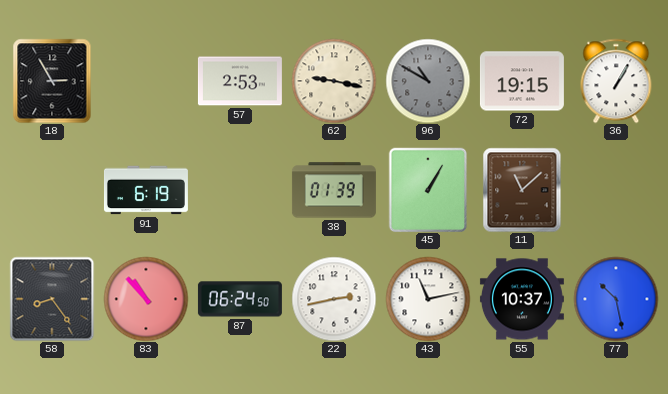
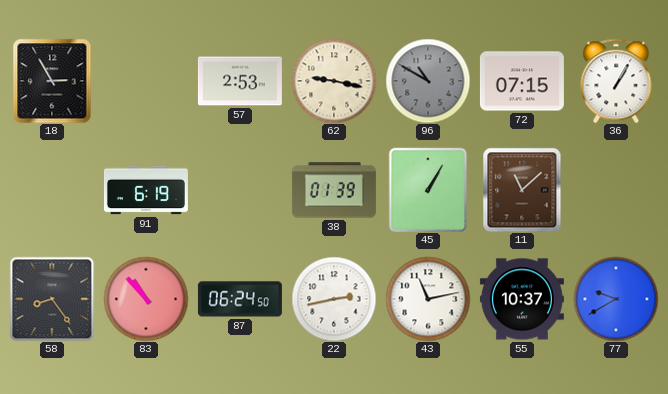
72: 19:15 -> 07:15
77: 10:28 -> 9:40
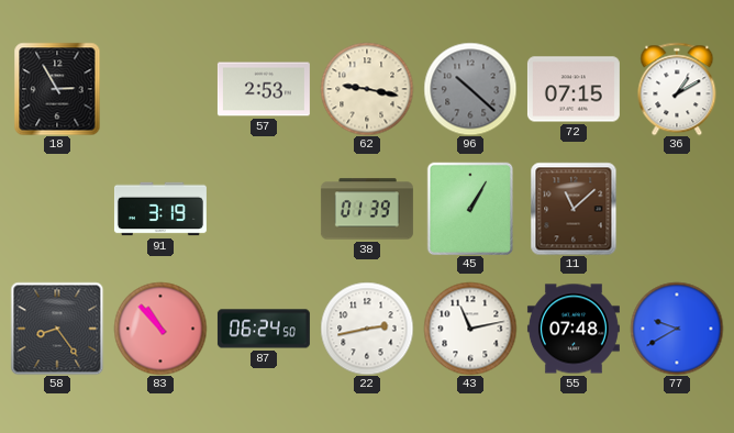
96: 10:50 -> 10:22
36: 1:05 -> 1:10
91: 6:19 -> 3:19
55: 10:37 -> 07:48
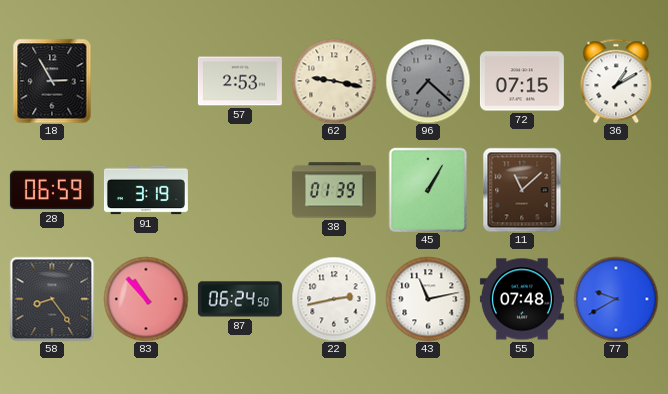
96: 10:22 -> 7:22
28: none -> 06:59
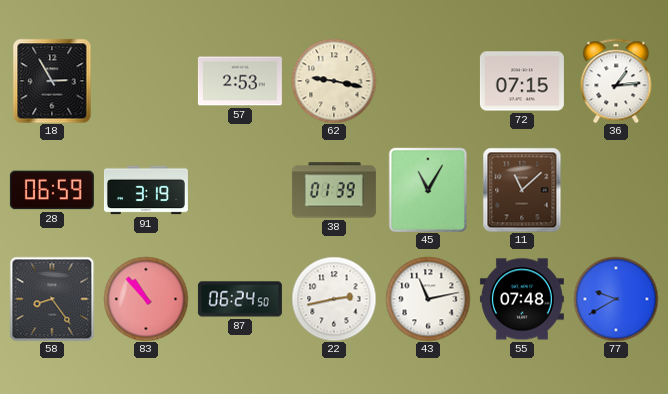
96: 7:22 -> none
36: 1:10 -> 1:14
45: 1:05 -> 11:05
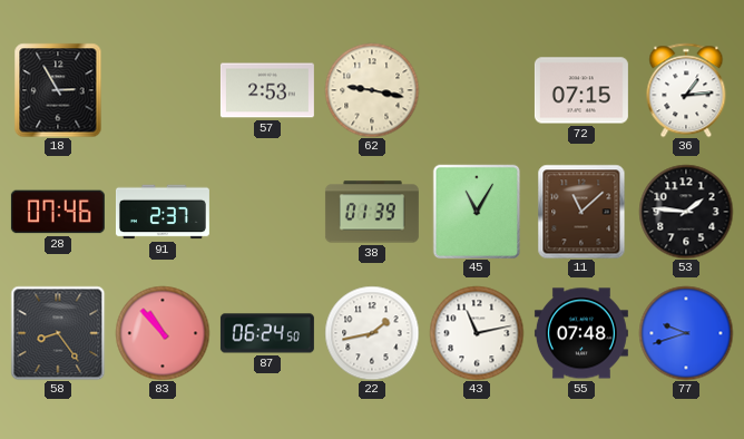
28: 06:59 -> 07:46
91: 3:19 -> 2:37
53: none -> 1:46
22: 2:43 -> 1:43
77: 9:40 -> 9:42
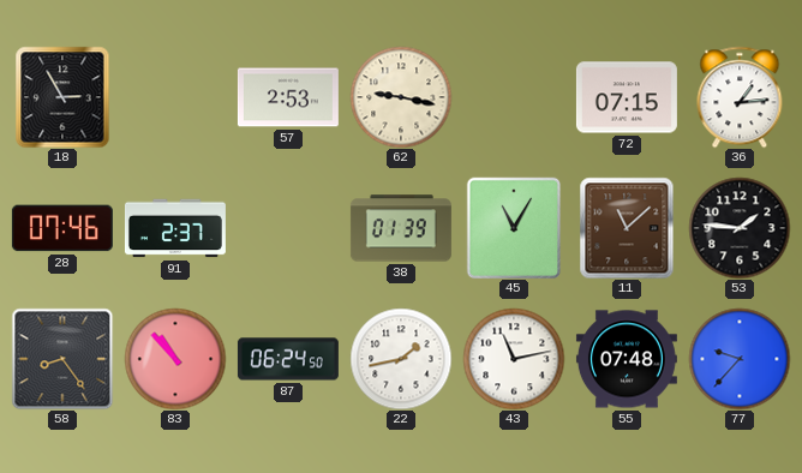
77: 9:42 -> 9:37
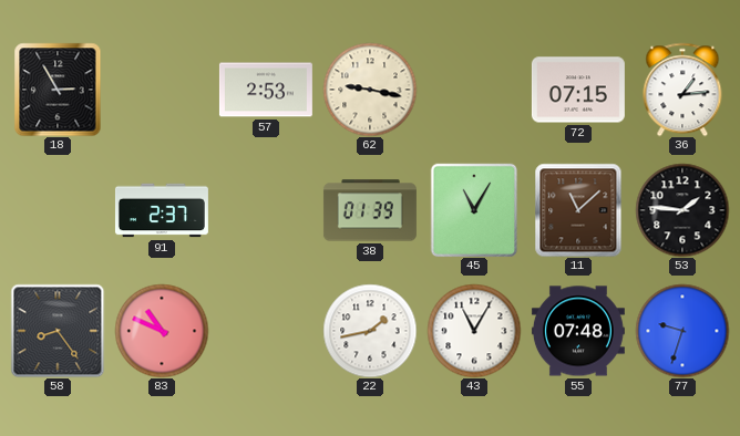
28: 07:46 -> none
83: 10:53 -> 10:49
87: 06:24 -> none
43: 11:13 -> 11:05
77: 9:37 -> 9:33
